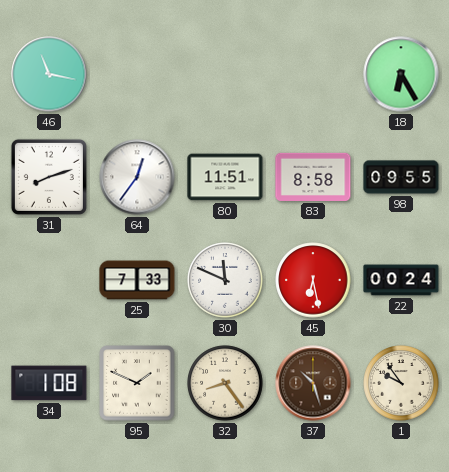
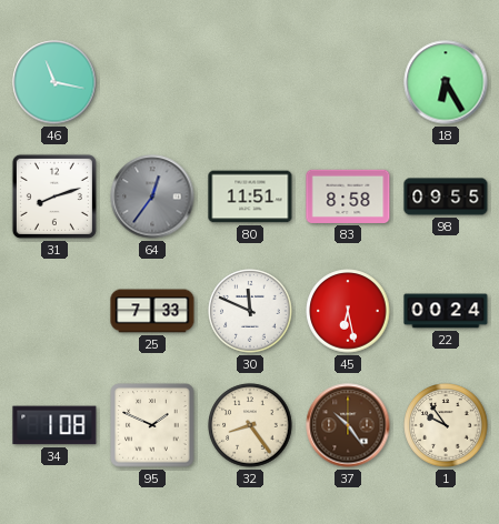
64 dial: white -> grey
37: 10:27 -> 10:24
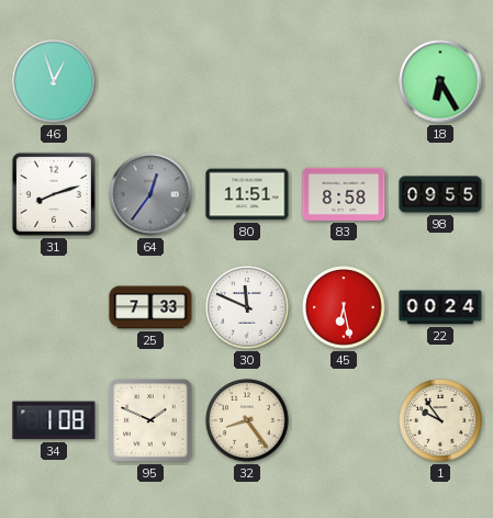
46: 11:17 -> 12:57
37: 10:24 -> none
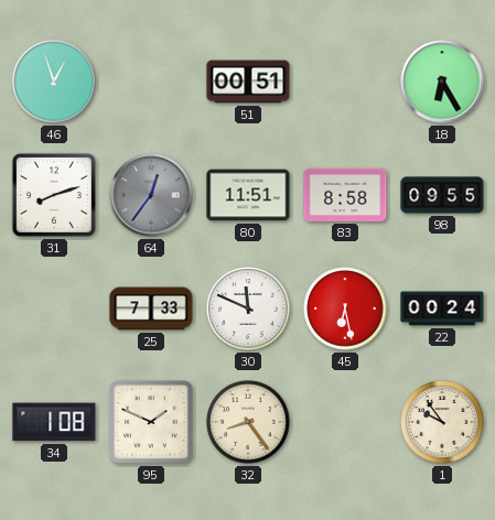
51: none -> 00:51
